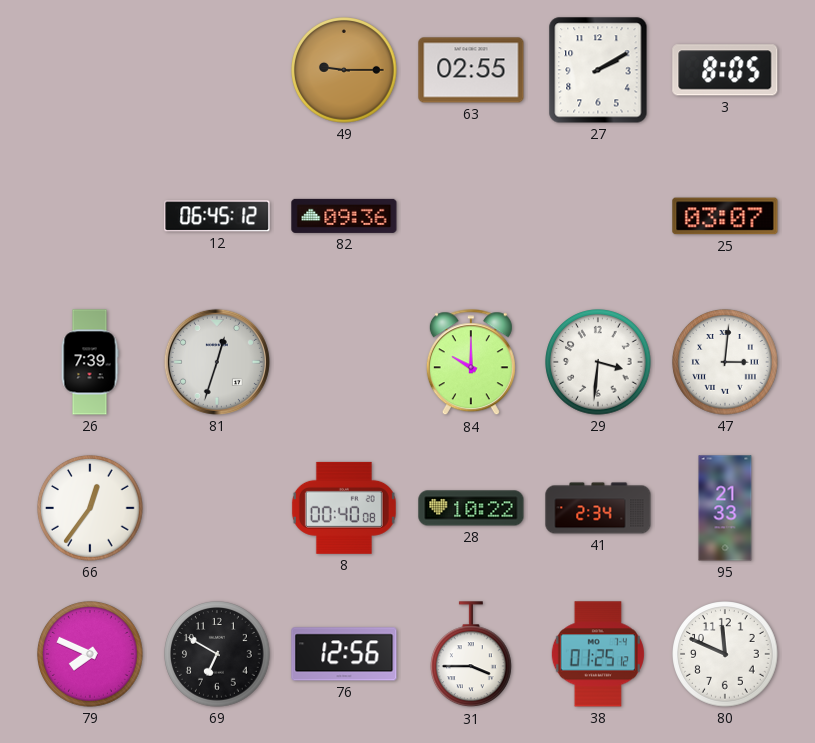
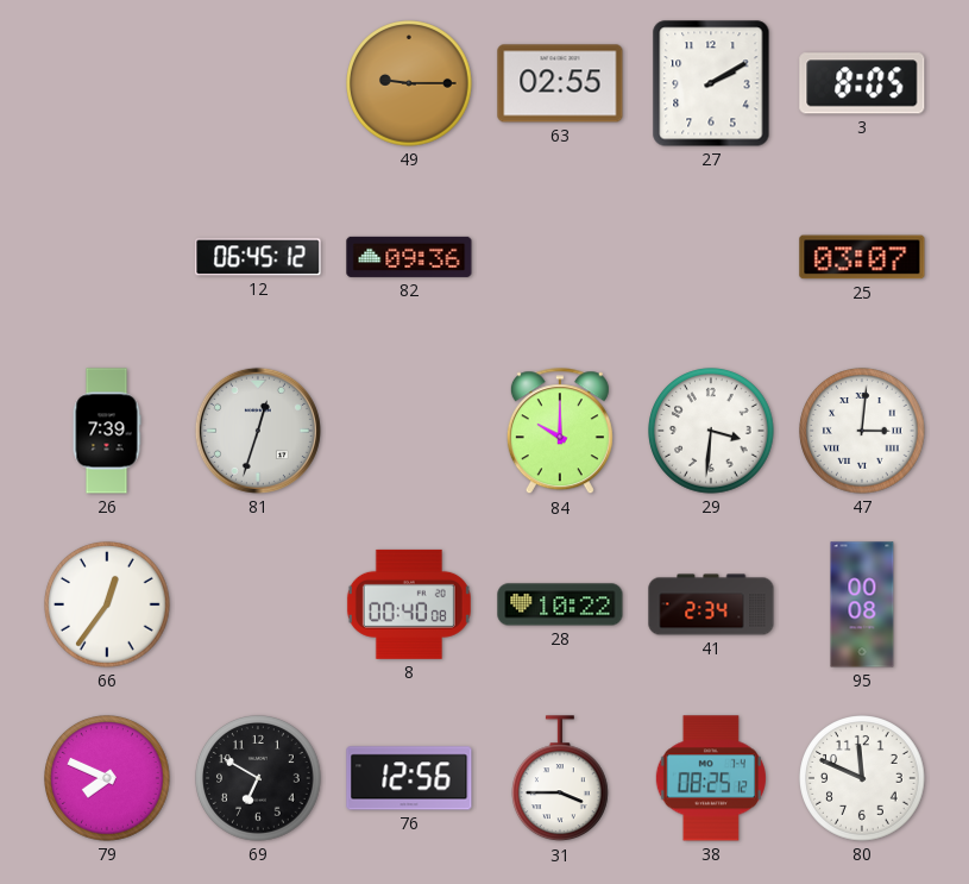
95: 21:33 -> 00:08
38: 01:25 -> 08:25
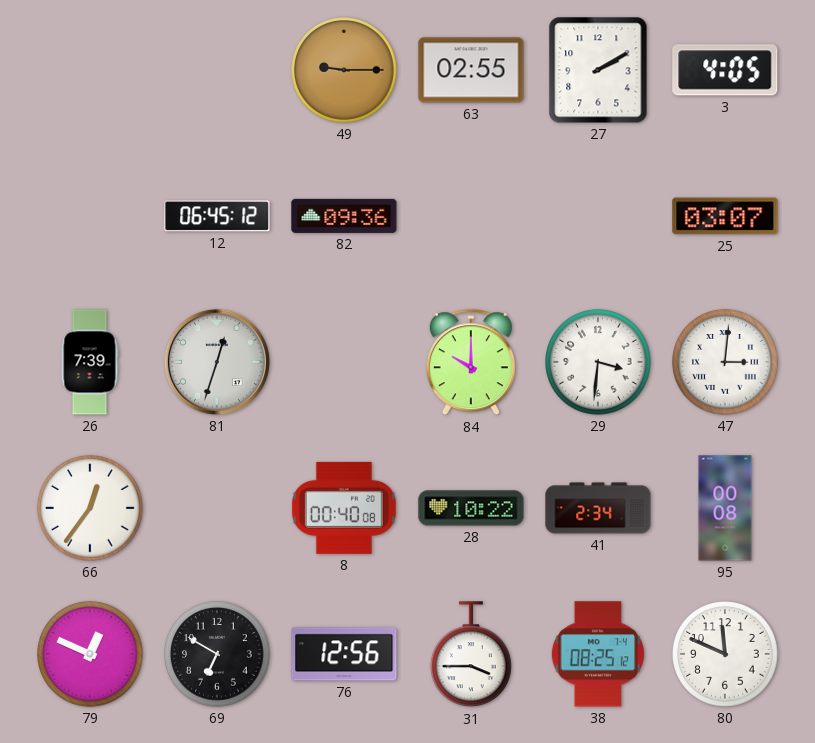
3: 8:05 -> 4:05
79: 7:49 -> 12:49
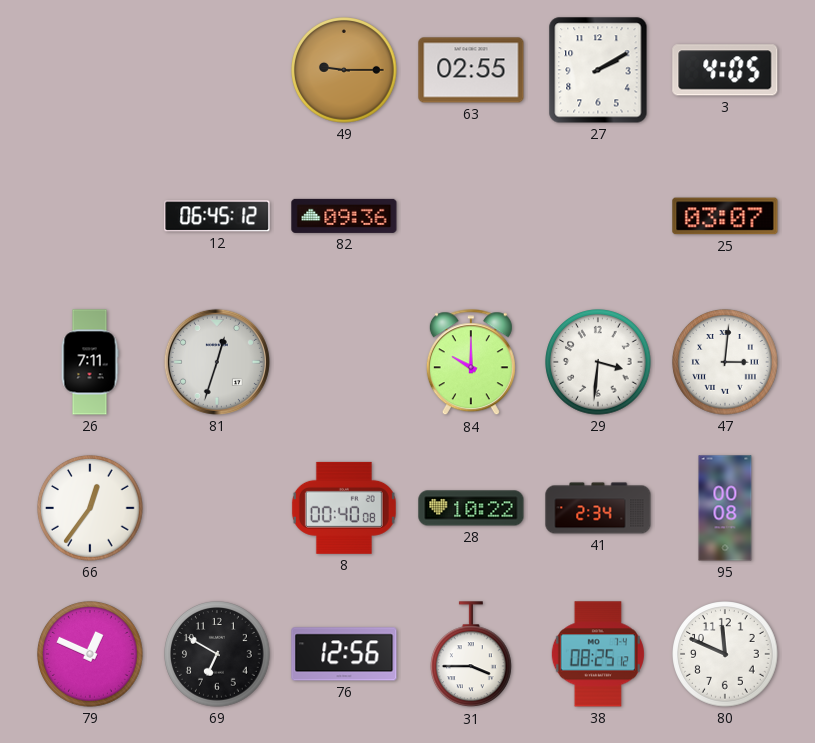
26: 7:39 -> 7:11
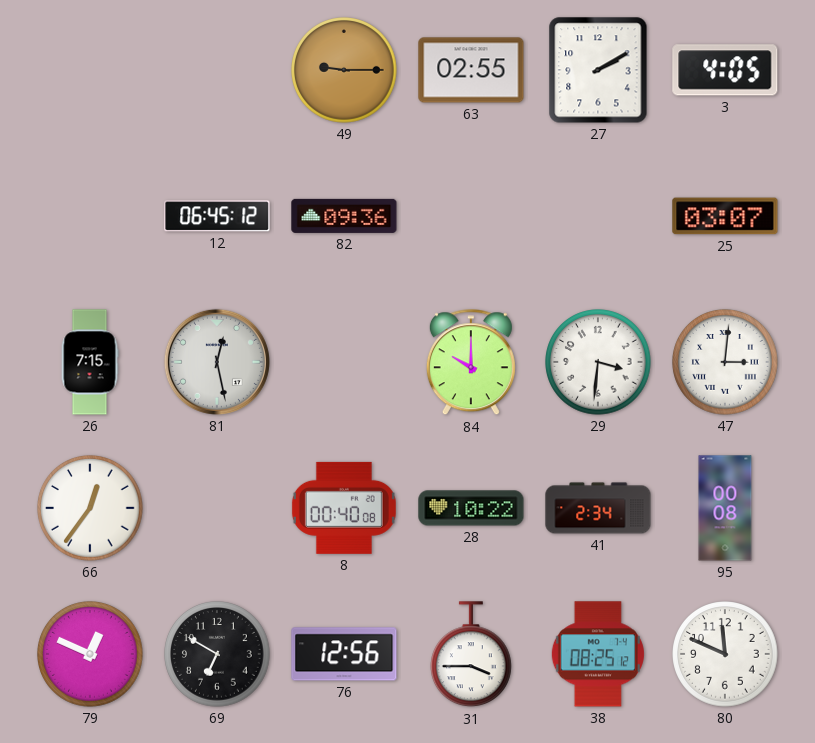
26: 7:11 -> 7:15
81: 12:33 -> 12:28
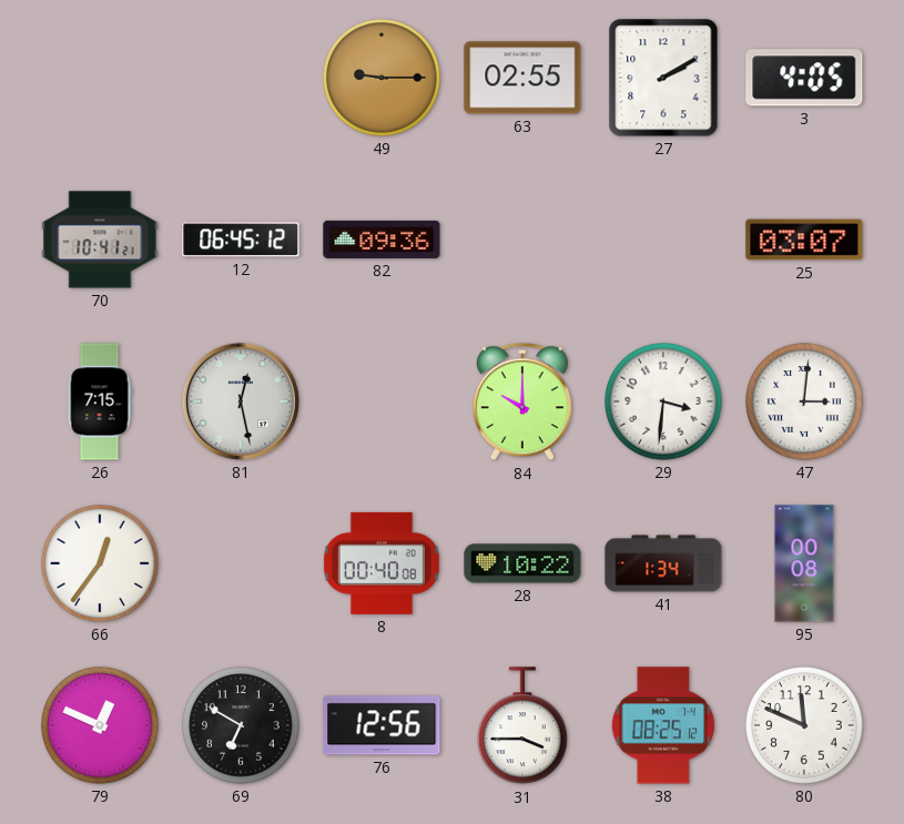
70: none -> 10:41
41: 2:34 -> 1:34
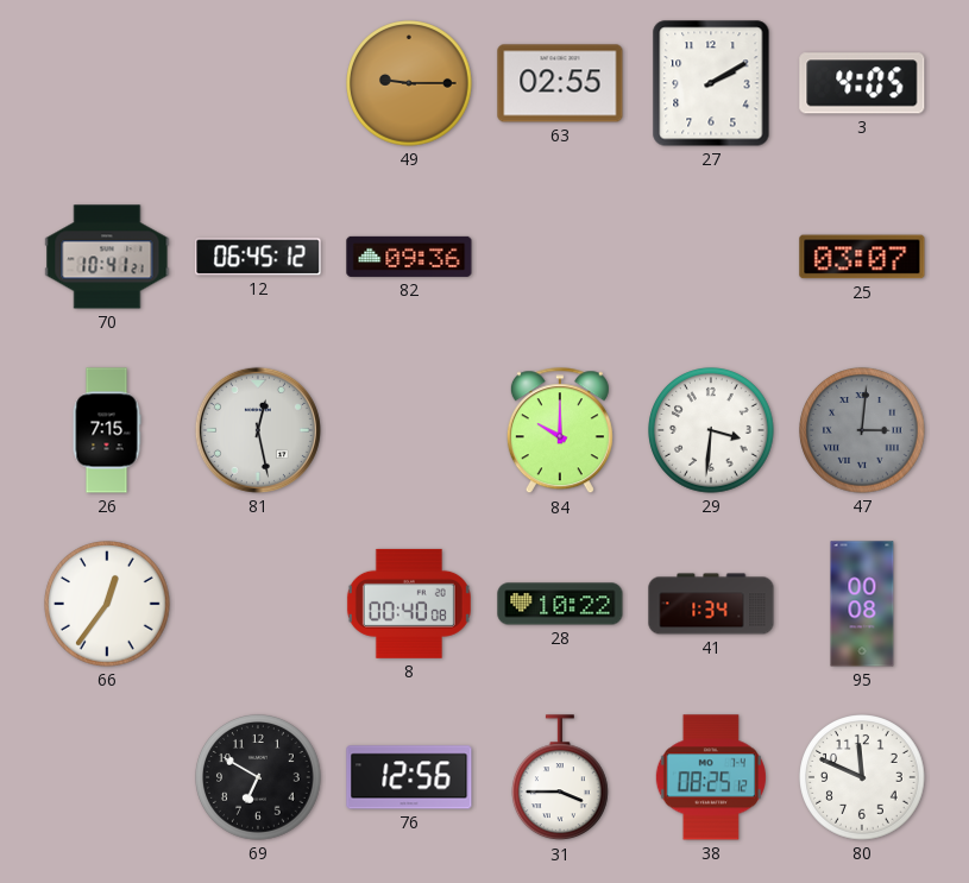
47 dial: white -> grey
79: 12:49 -> none
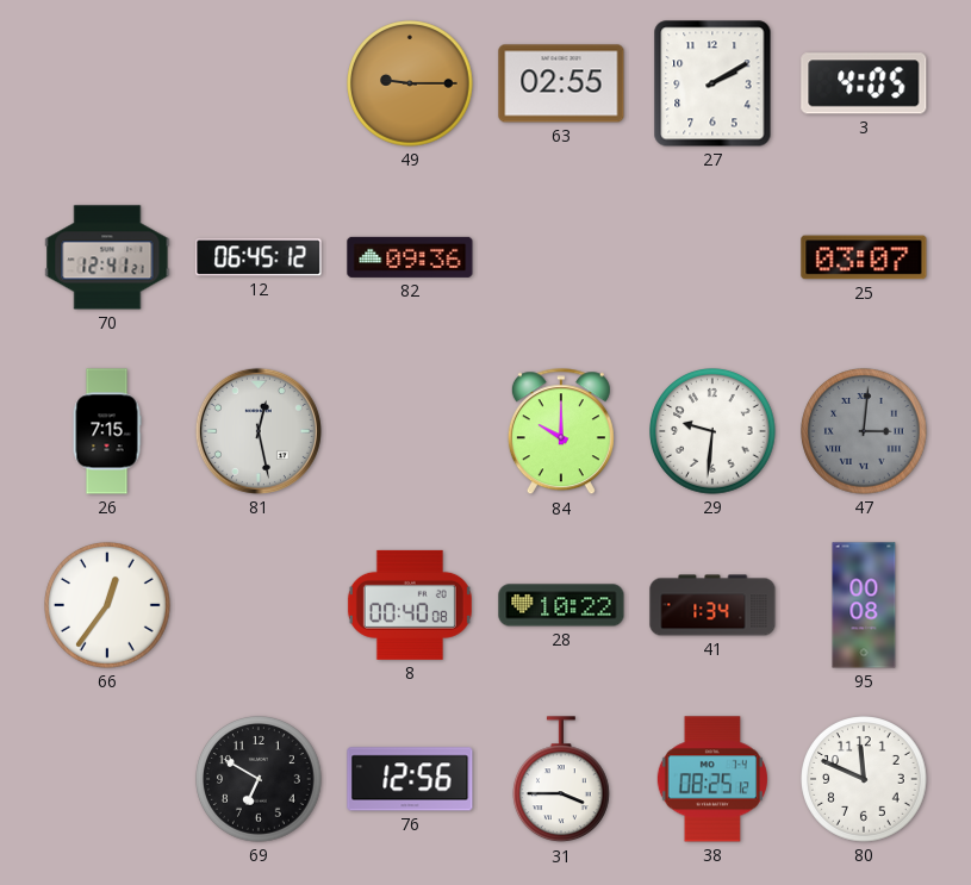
70: 10:41 -> 12:41
29: 3:31 -> 9:31
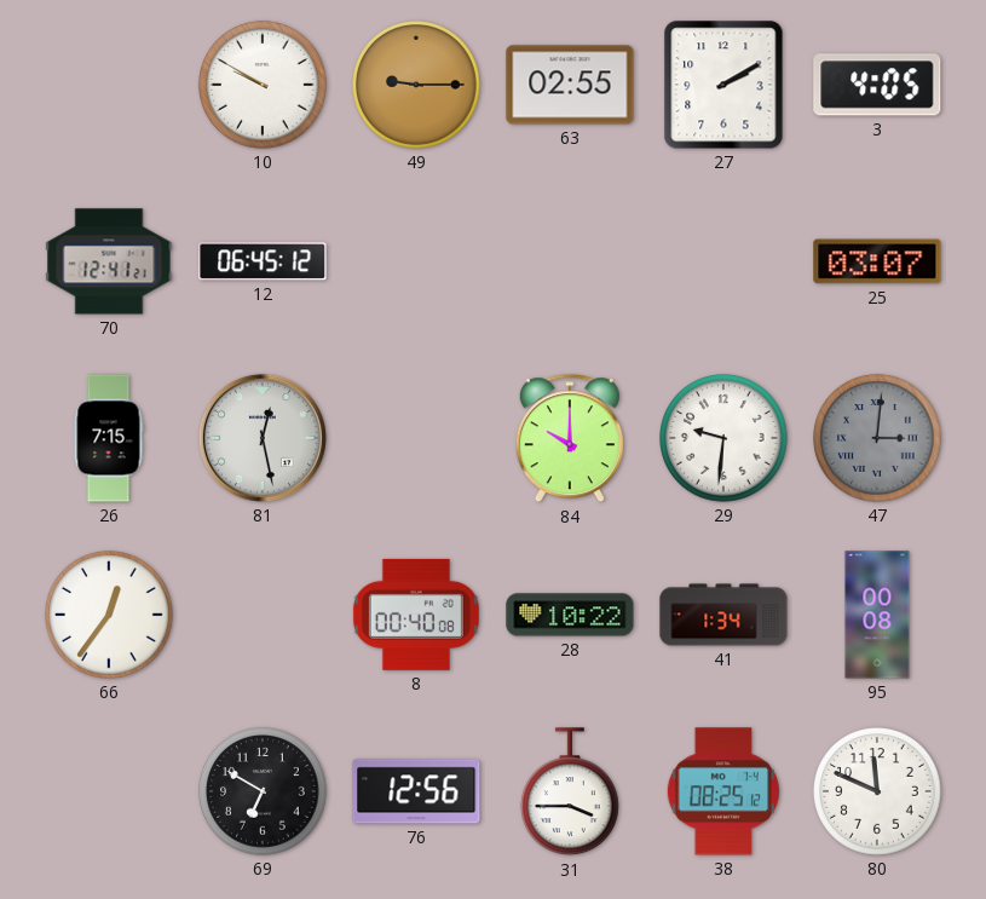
10: none -> 9:50
82: 09:36 -> none
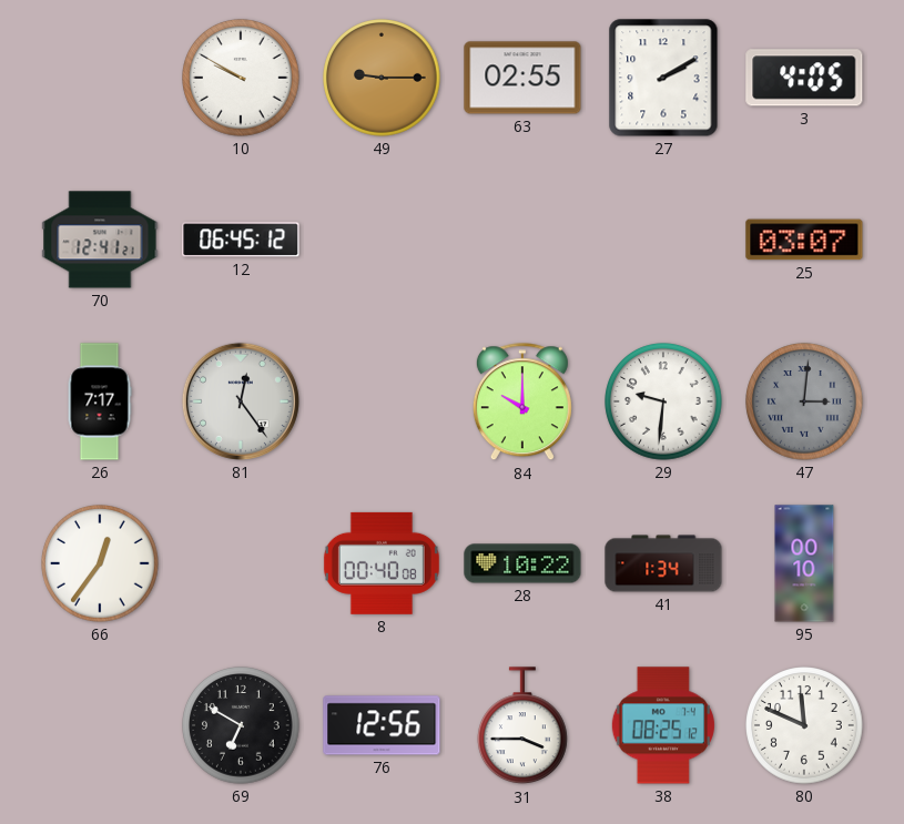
26: 7:15 -> 7:17
81: 12:28 -> 12:24
95: 00:08 -> 00:10
